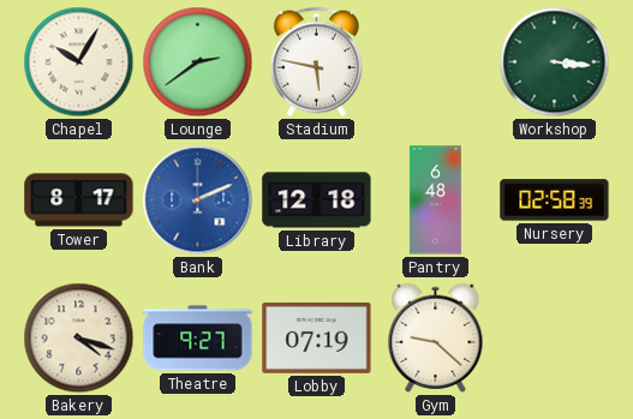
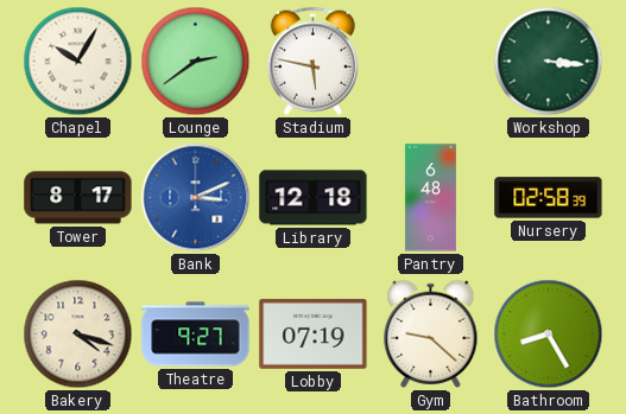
Bank: 2:11 -> 3:11
Bathroom: none -> 8:25
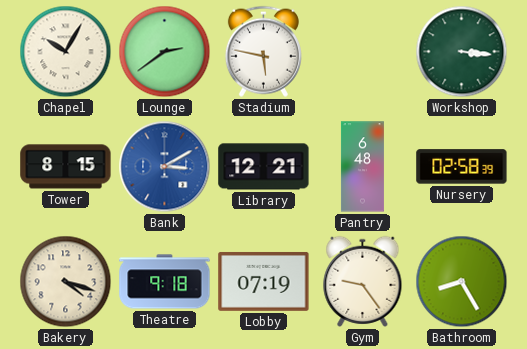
Tower: 8:17 -> 8:15
Bank: 3:11 -> 3:10
Library: 12:18 -> 12:21
Theatre: 9:27 -> 9:18
Gym: 9:22 -> 9:24
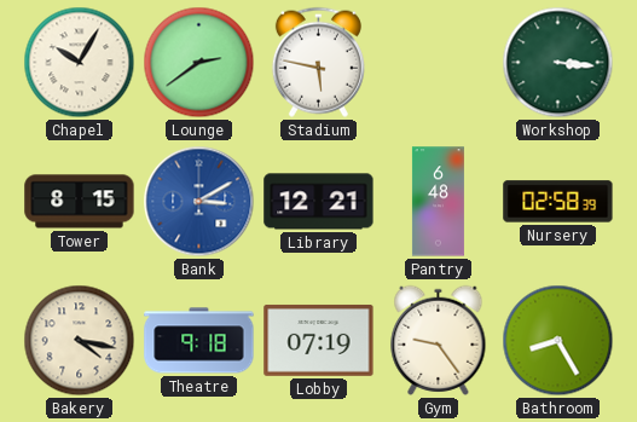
Bakery: 4:18 -> 4:17
